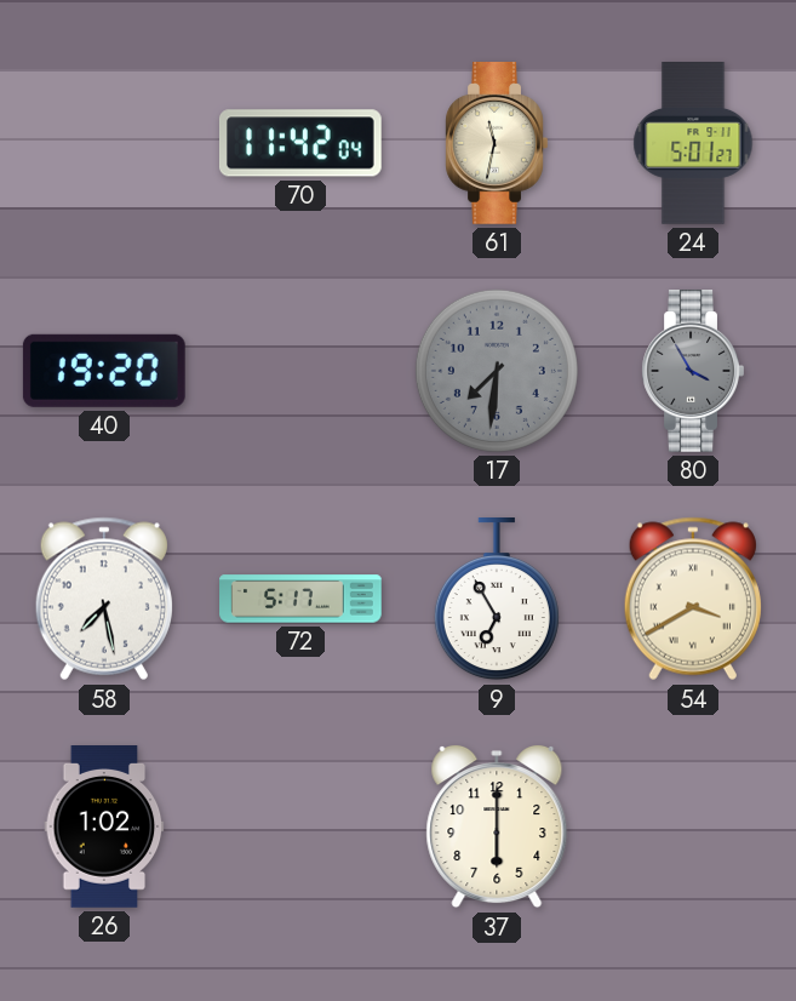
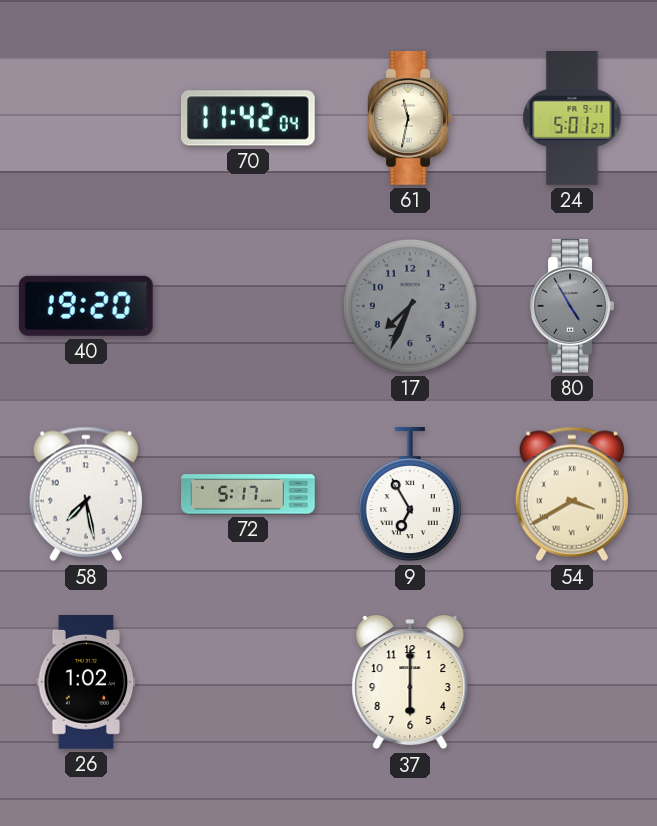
17: 7:31 -> 7:34
80: 3:55 -> 4:55
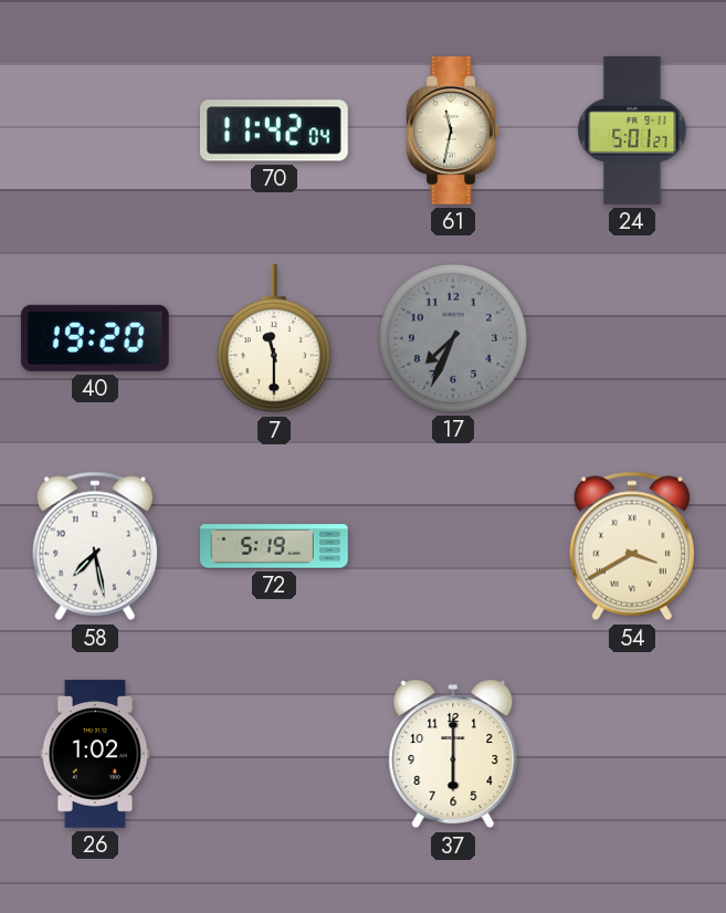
7: none -> 11:30
80: 4:55 -> none
72: 5:17 -> 5:19
9: 6:55 -> none
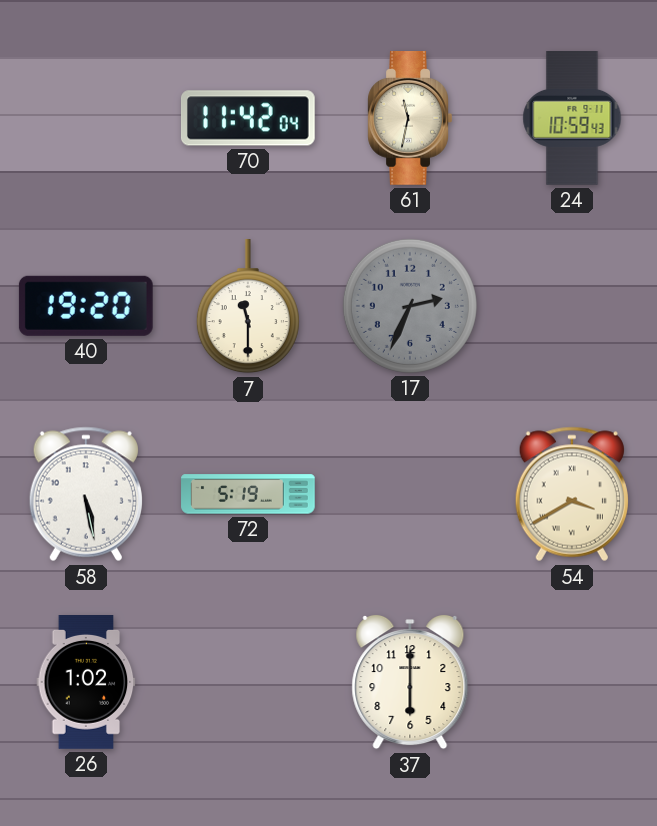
24: 5:01 -> 10:59
17: 7:34 -> 2:34
58: 7:28 -> 5:28
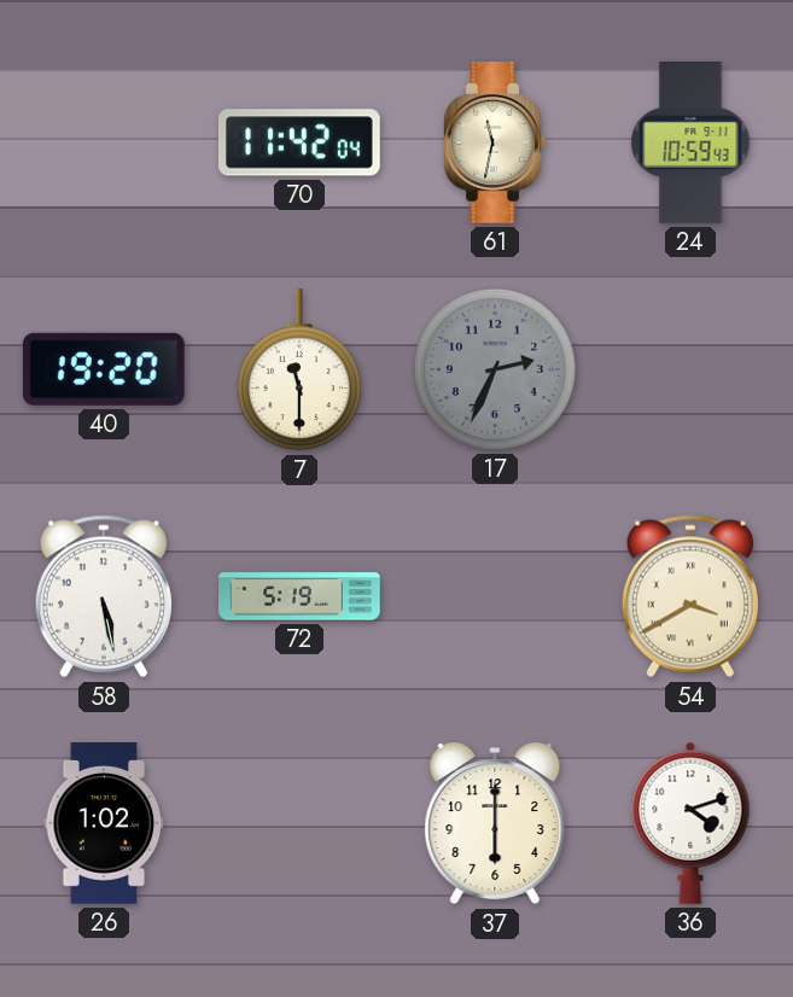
36: none -> 4:12
